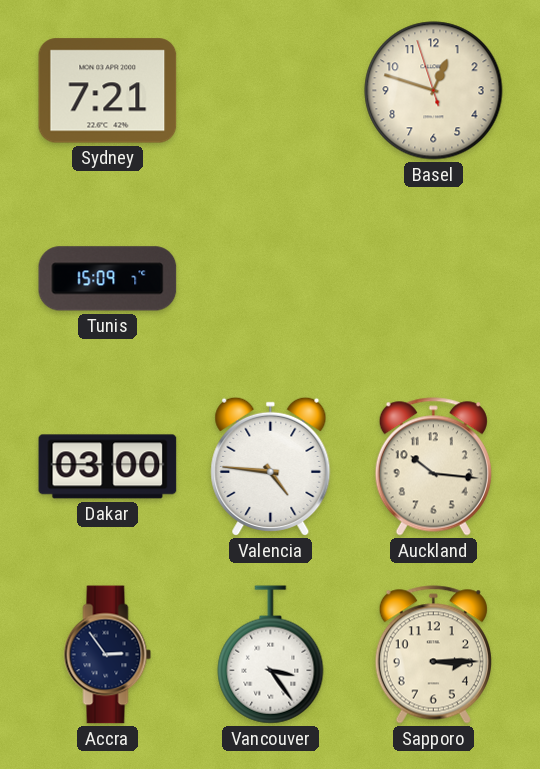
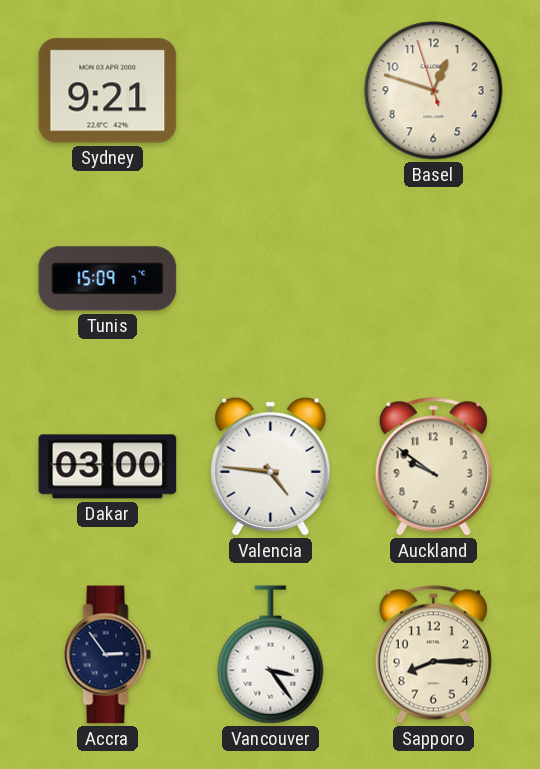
Sydney: 7:21 -> 9:21
Auckland: 10:16 -> 9:51
Sapporo: 3:15 -> 8:15
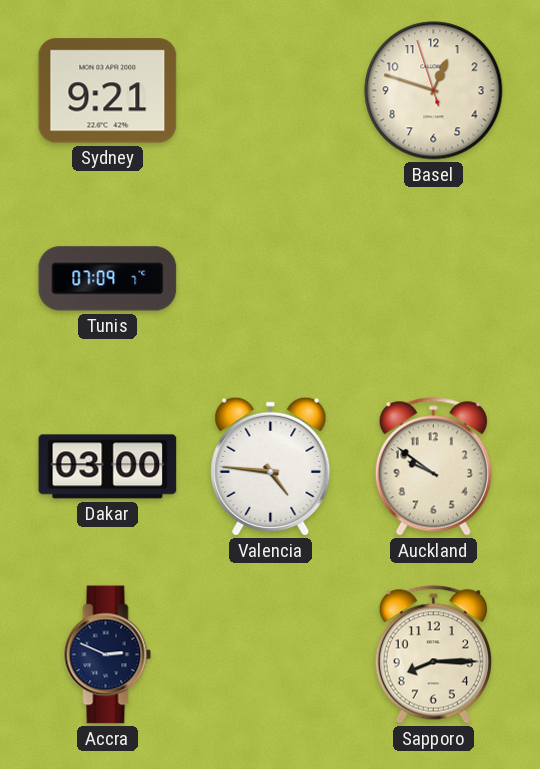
Tunis: 15:09 -> 07:09
Accra: 2:54 -> 2:49
Vancouver: 3:24 -> none
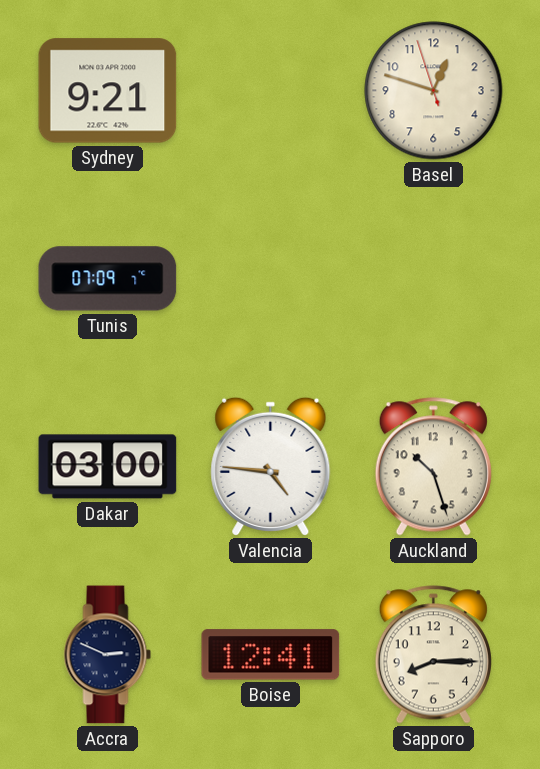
Auckland: 9:51 -> 10:27
Boise: none -> 12:41
